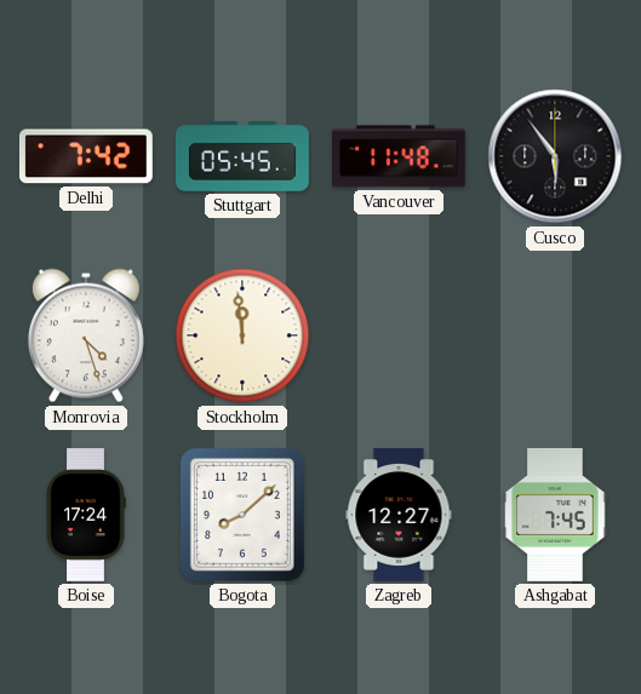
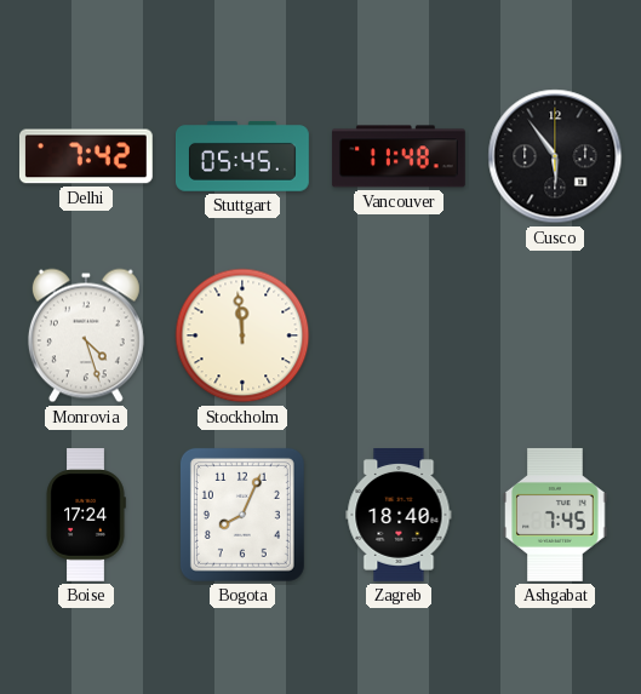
Bogota: 8:08 -> 8:04
Zagreb: 12:27 -> 18:40
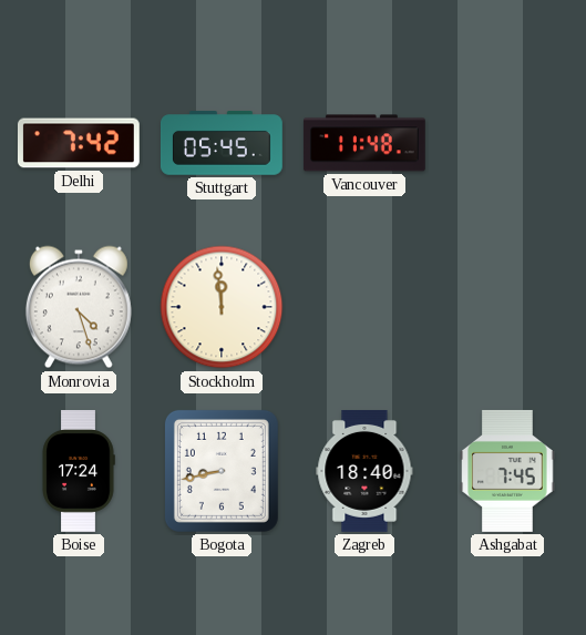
Cusco: 5:54 -> none
Bogota: 8:04 -> 8:43
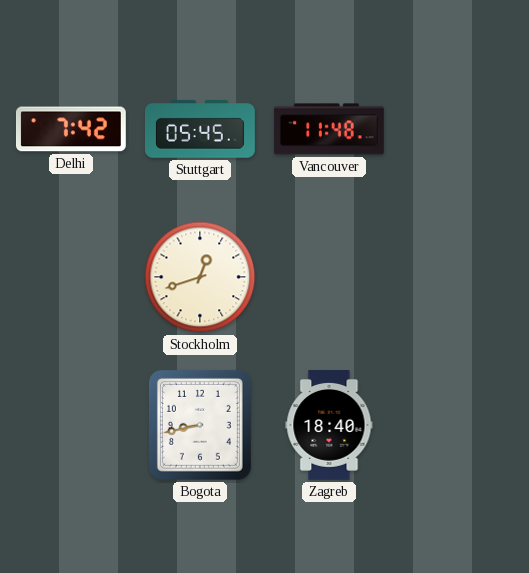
Monrovia: 4:27 -> none
Stockholm: 11:59 -> 12:42
Boise: 17:24 -> none
Ashgabat: 7:45 -> none
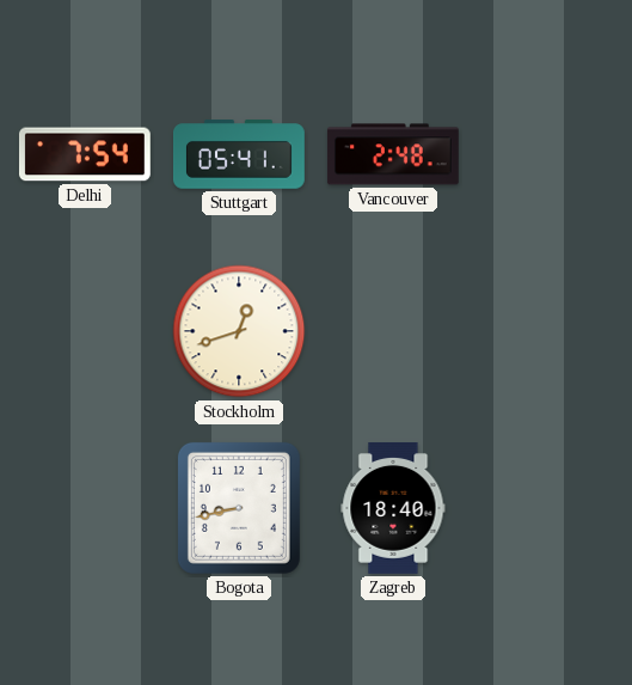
Delhi: 7:42 -> 7:54
Stuttgart: 05:45 -> 05:41
Vancouver: 11:48 -> 2:48
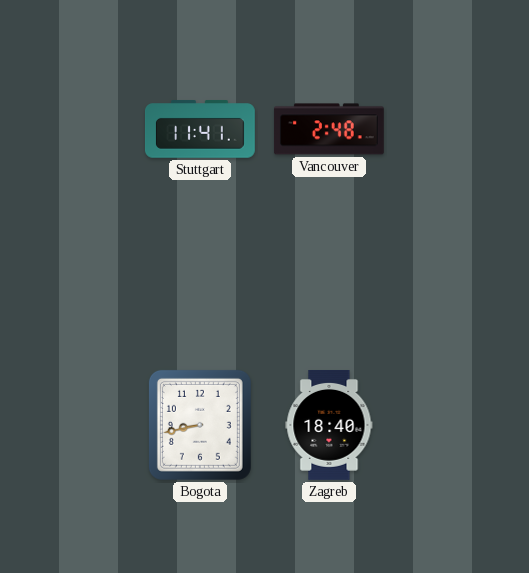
Delhi: 7:54 -> none
Stuttgart: 05:41 -> 11:41
Stockholm: 12:42 -> none
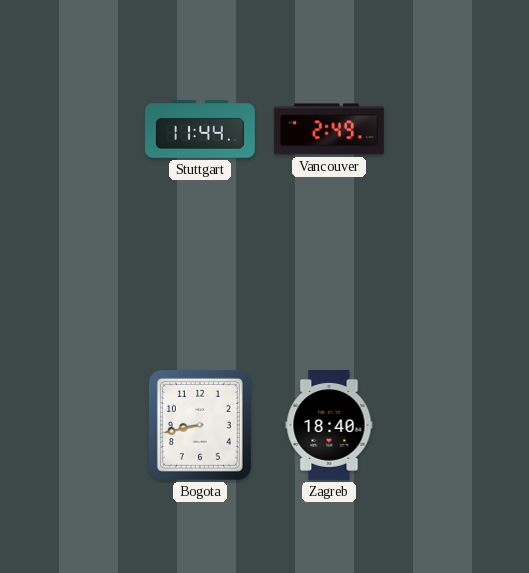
Stuttgart: 11:41 -> 11:44
Vancouver: 2:48 -> 2:49
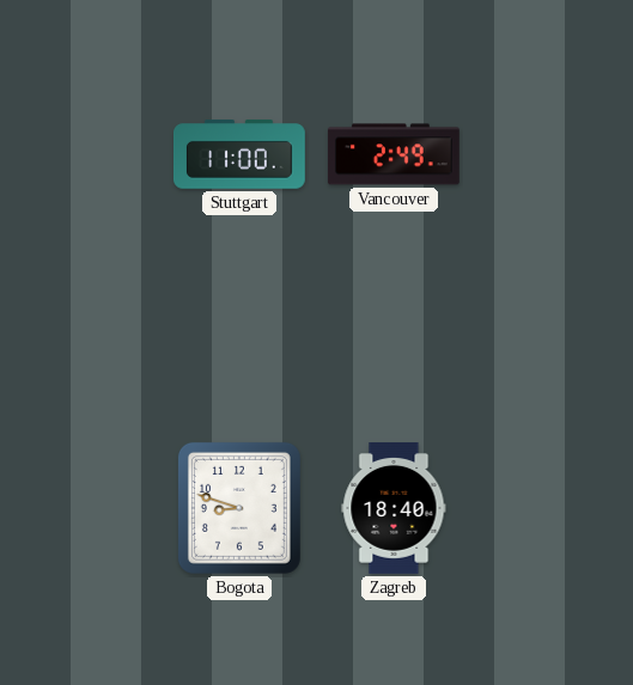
Stuttgart: 11:44 -> 11:00
Bogota: 8:43 -> 8:48
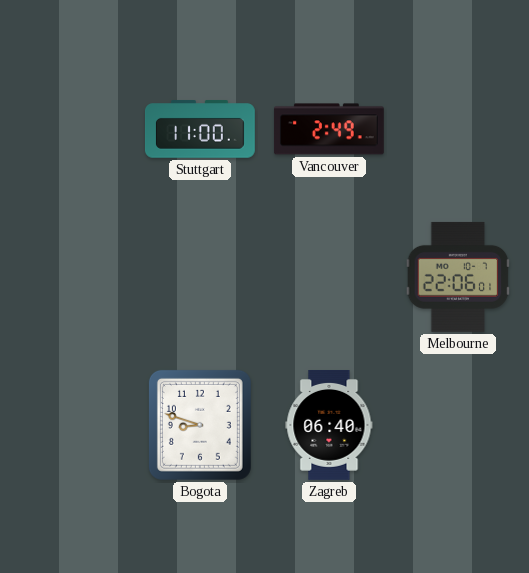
Melbourne: none -> 22:06
Zagreb: 18:40 -> 06:40
